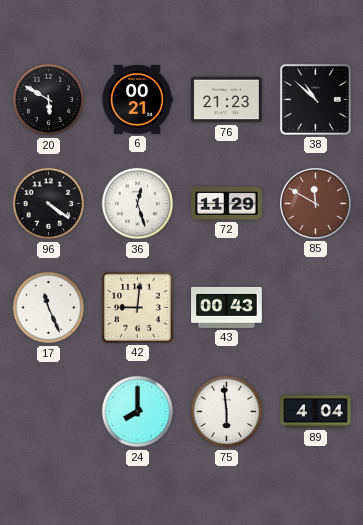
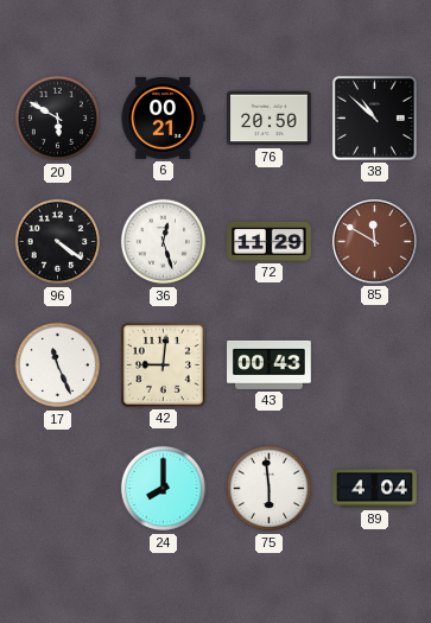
76: 21:23 -> 20:50
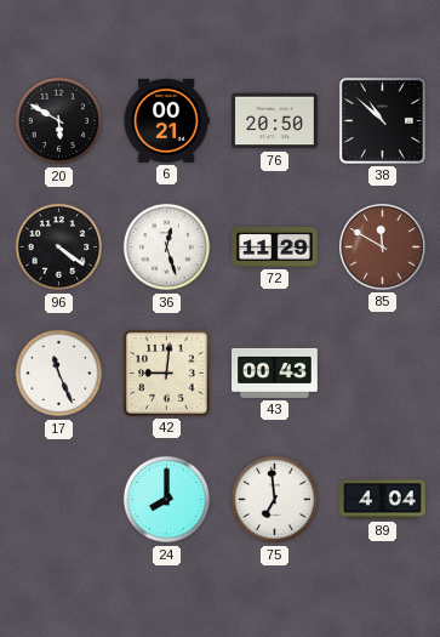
75: 5:59 -> 6:59
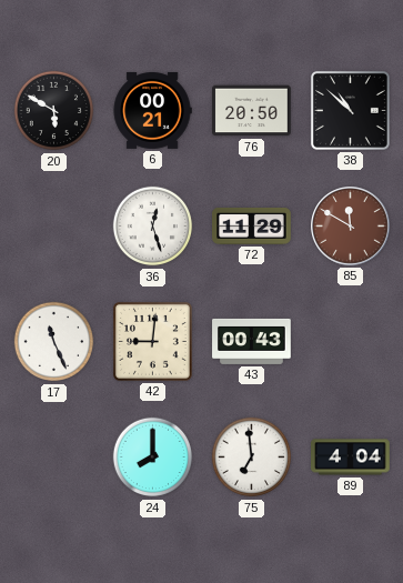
96: 4:21 -> none
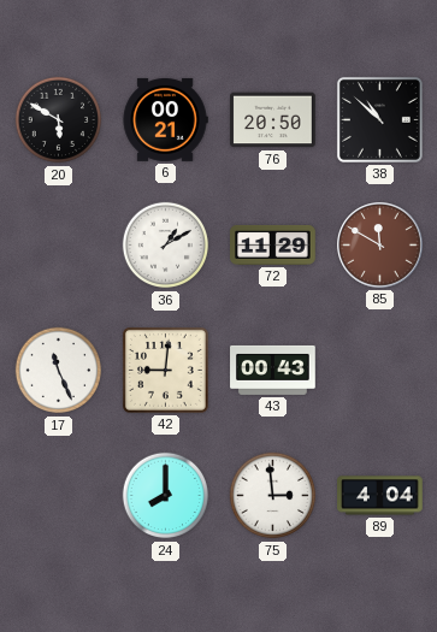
36: 12:27 -> 1:10
75: 6:59 -> 2:59
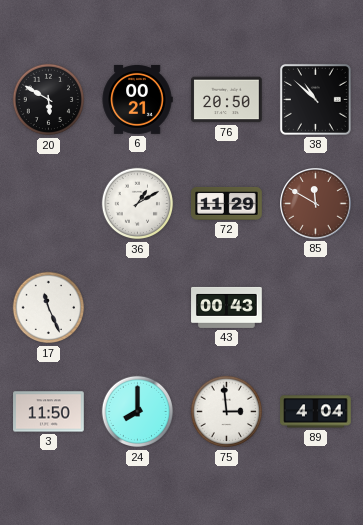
42: 9:01 -> none
3: none -> 11:50
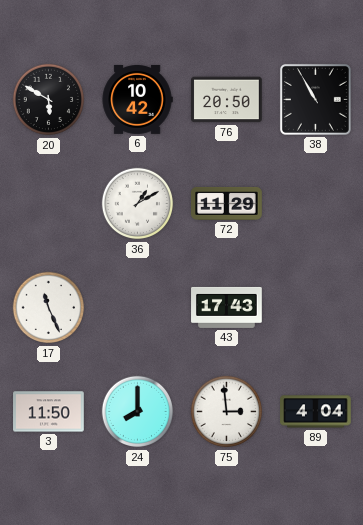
6: 00:21 -> 10:42
38: 10:52 -> 10:55
85: 11:50 -> none
43: 00:43 -> 17:43
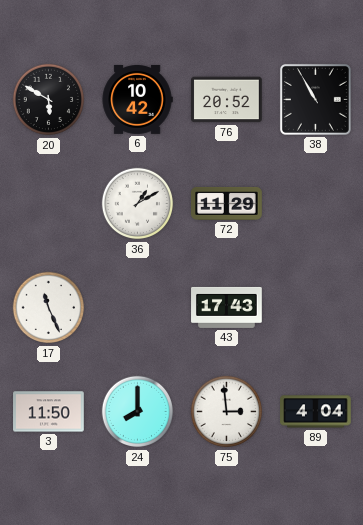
76: 20:50 -> 20:52
